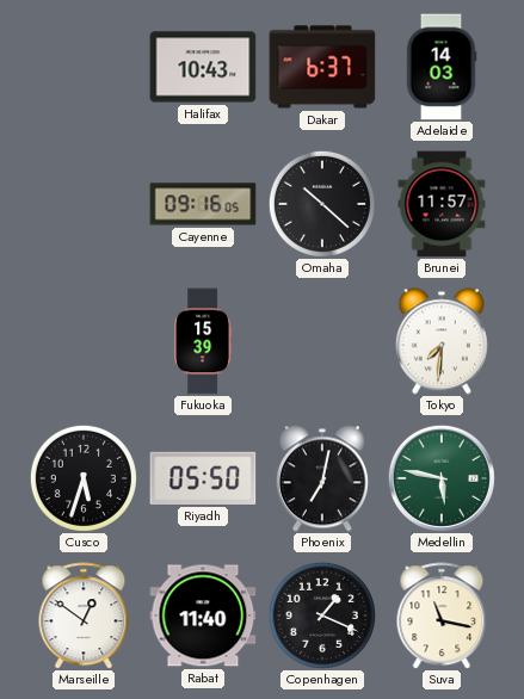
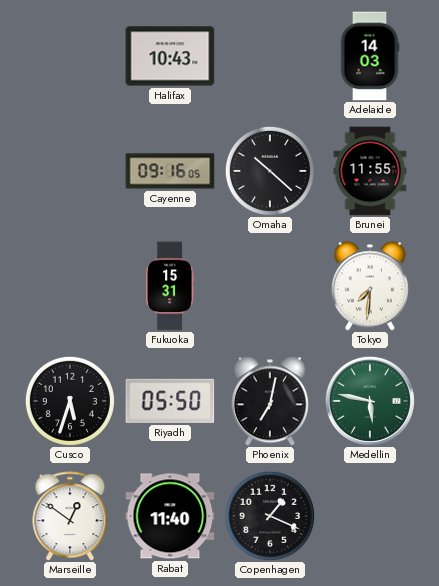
Dakar: 6:37 -> none
Brunei: 11:57 -> 11:55
Fukuoka: 15:39 -> 15:31
Suva: 11:17 -> none
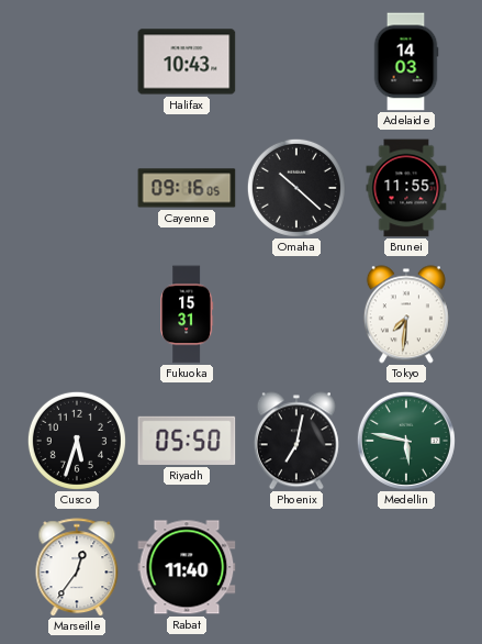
Marseille: 12:51 -> 12:36
Copenhagen: 1:19 -> none
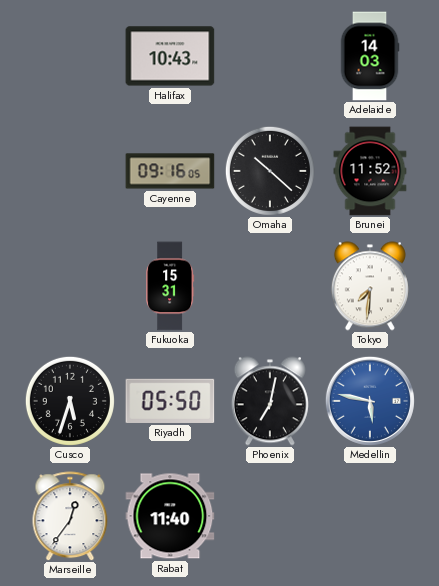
Brunei: 11:55 -> 11:52
Medellin dial: green -> blue
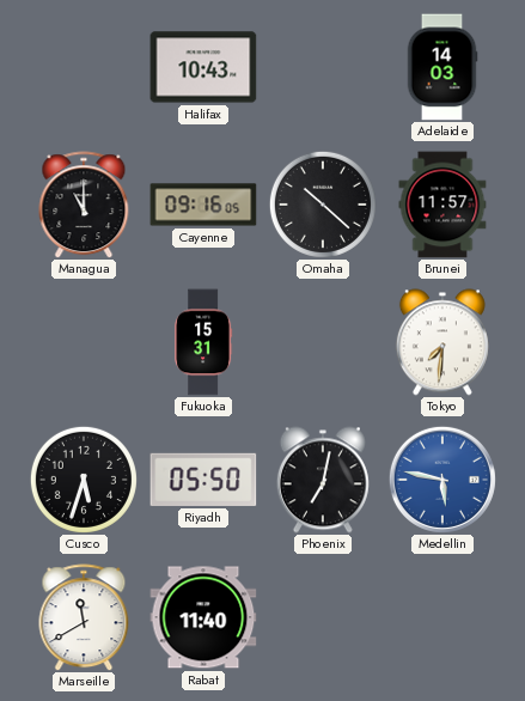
Managua: none -> 11:00
Brunei: 11:52 -> 11:57
Marseille: 12:36 -> 11:40
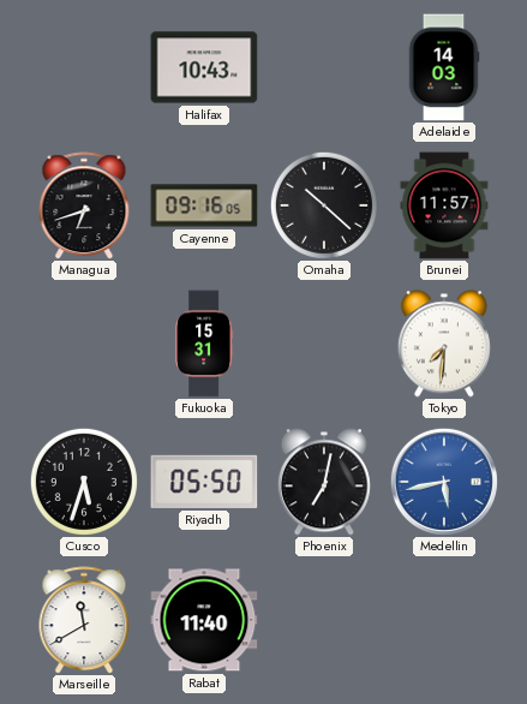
Managua: 11:00 -> 6:42
Medellin: 5:47 -> 5:43
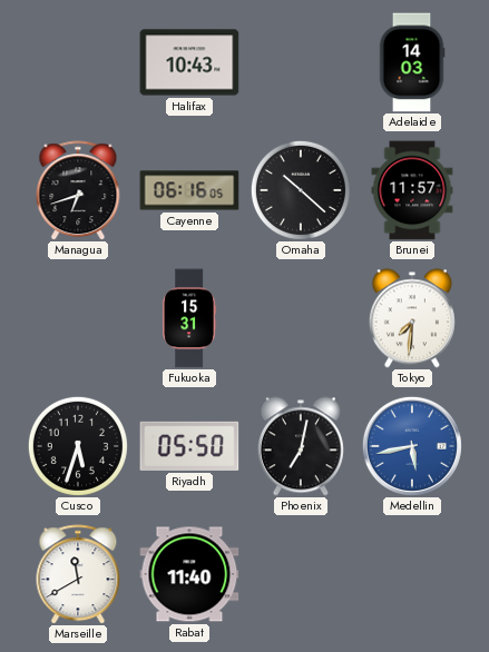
Cayenne: 09:16 -> 06:16
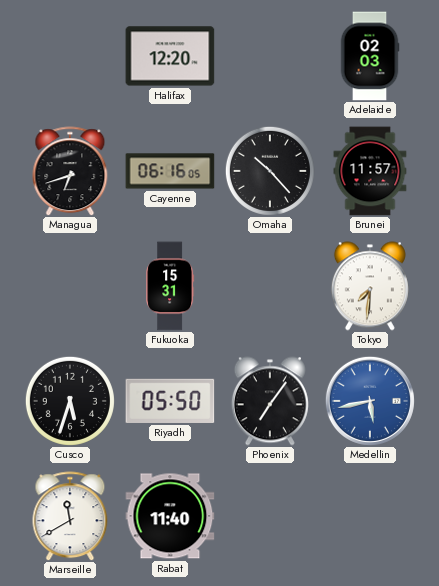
Halifax: 10:43 -> 12:20
Adelaide: 14:03 -> 02:03
Omaha: 10:22 -> 10:23
Phoenix: 7:02 -> 7:06
